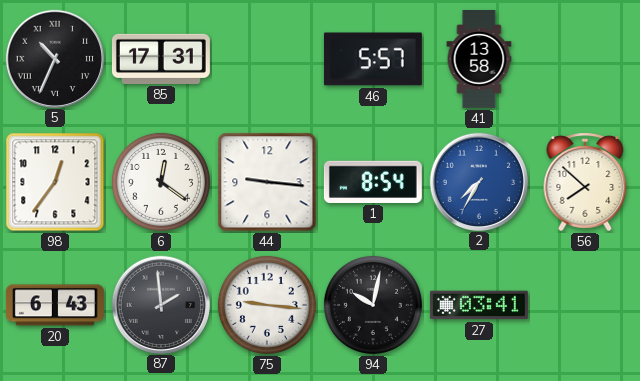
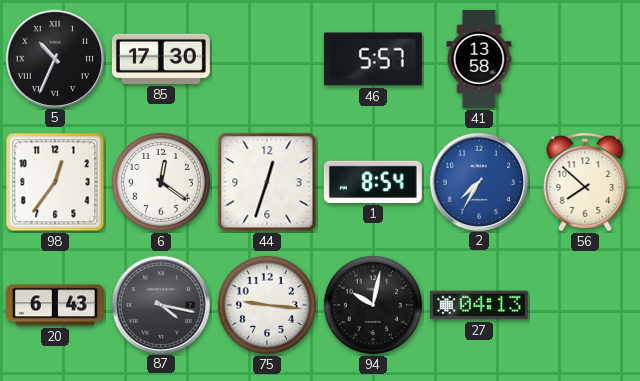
85: 17:31 -> 17:30
44: 9:16 -> 12:33
87: 1:59 -> 4:17
27: 03:41 -> 04:13
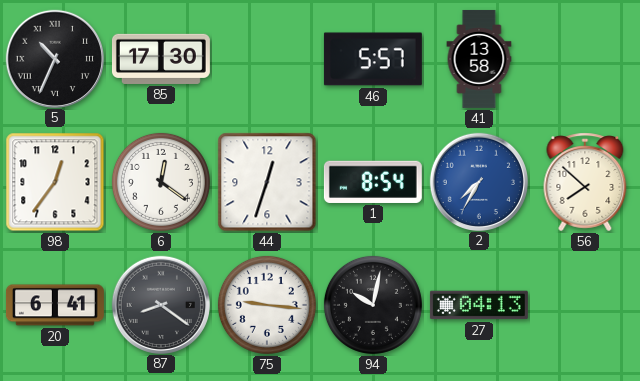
20: 6:43 -> 6:41
87: 4:17 -> 8:21
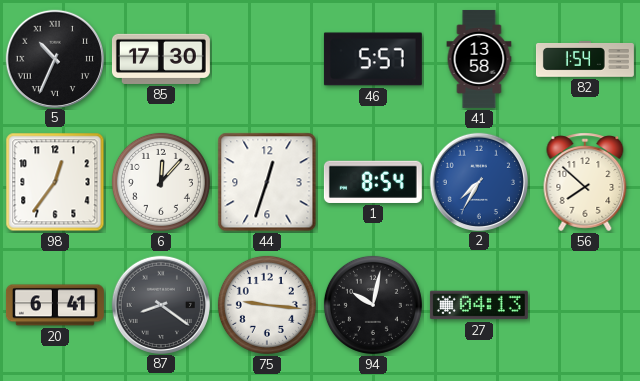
82: none -> 1:54
6: 12:21 -> 12:07
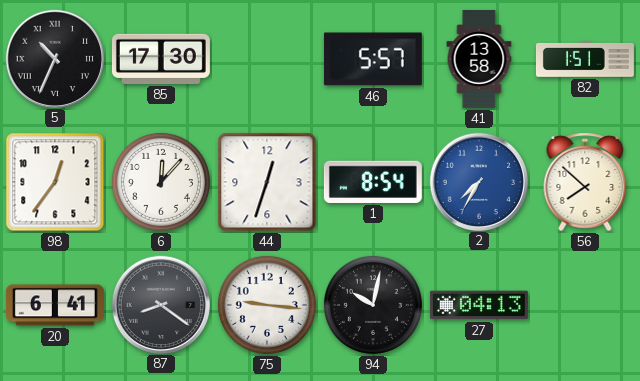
82: 1:54 -> 1:51
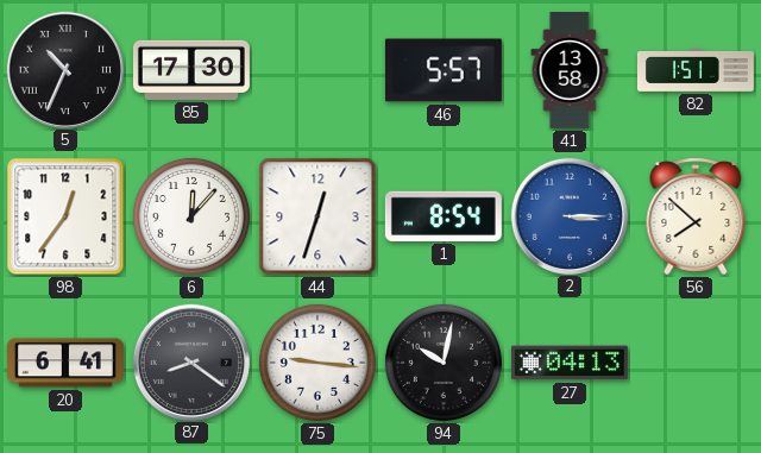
2: 7:35 -> 3:15
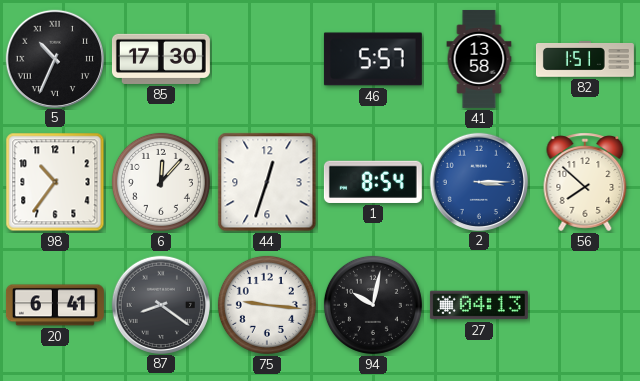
98: 12:36 -> 10:36
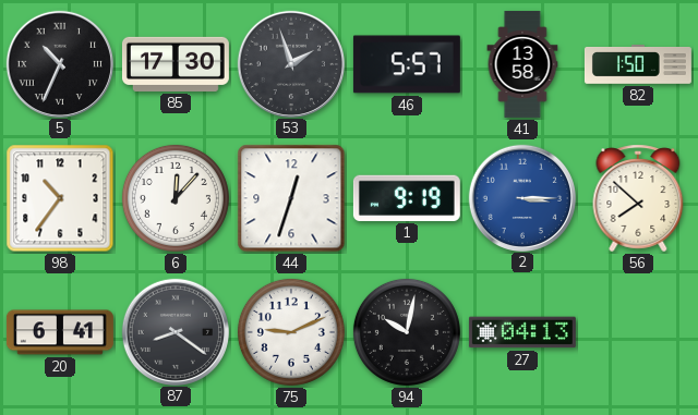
53: none -> 1:57
82: 1:51 -> 1:50
1: 8:54 -> 9:19
75: 9:16 -> 9:11
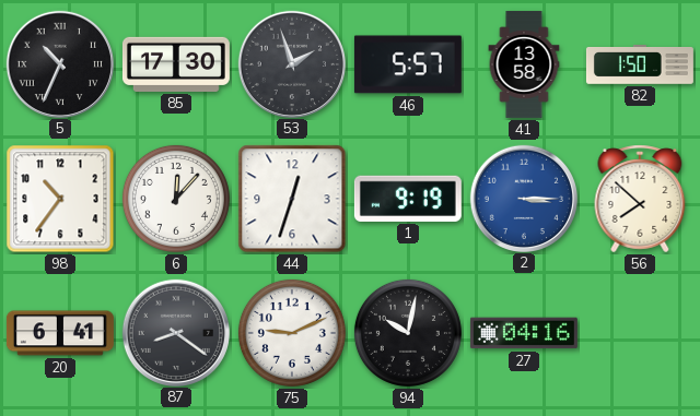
27: 04:13 -> 04:16
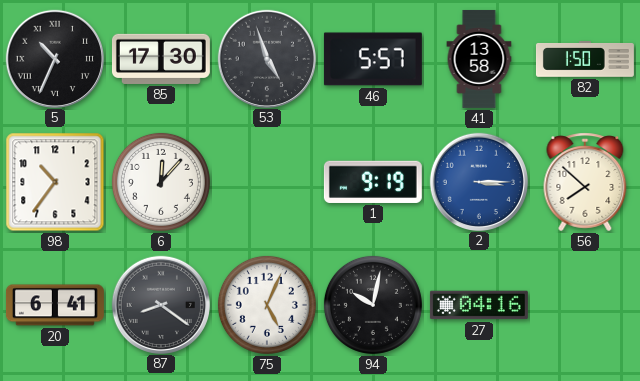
53: 1:57 -> 4:57
44: 12:33 -> none
75: 9:11 -> 5:04
